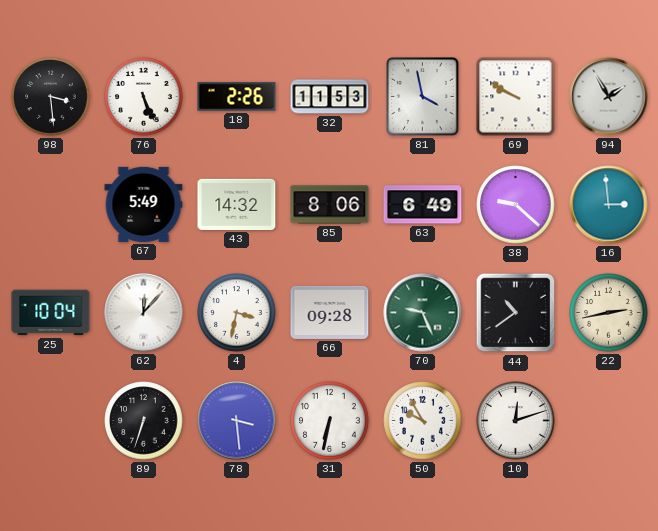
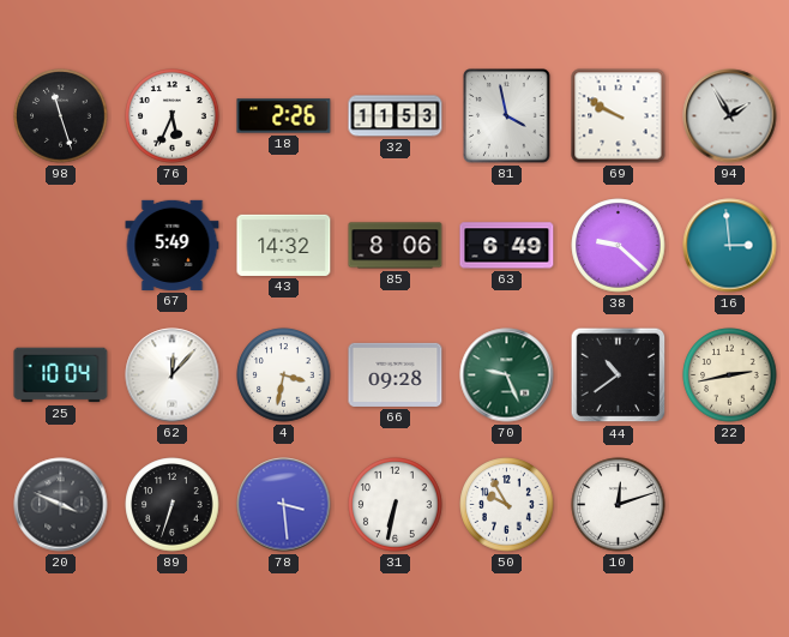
98: 3:29 -> 11:27
76: 5:26 -> 5:34
20: none -> 3:49
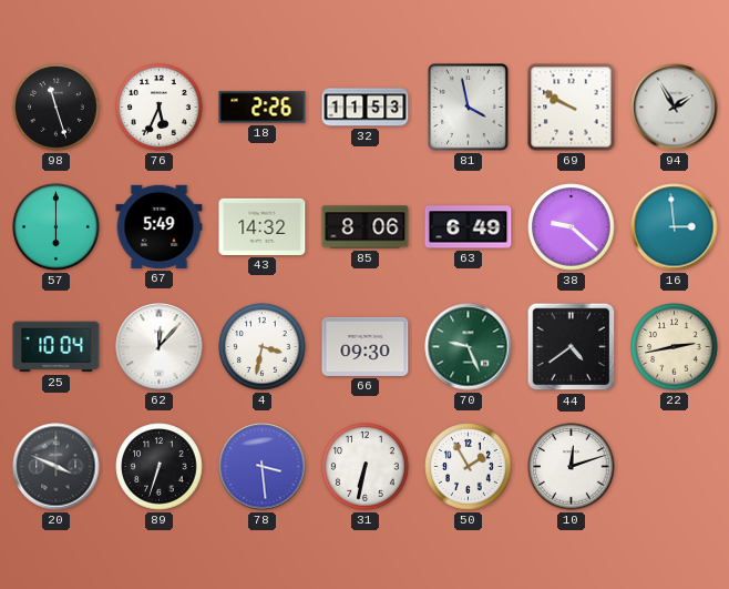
57: none -> 6:00
66: 09:28 -> 09:30
44: 10:39 -> 4:39
50: 9:55 -> 1:55
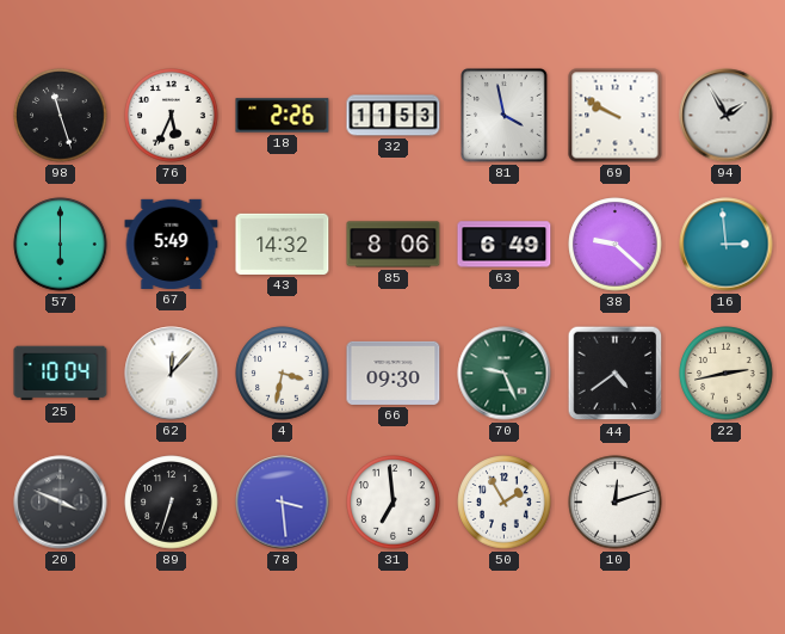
31: 6:32 -> 6:59
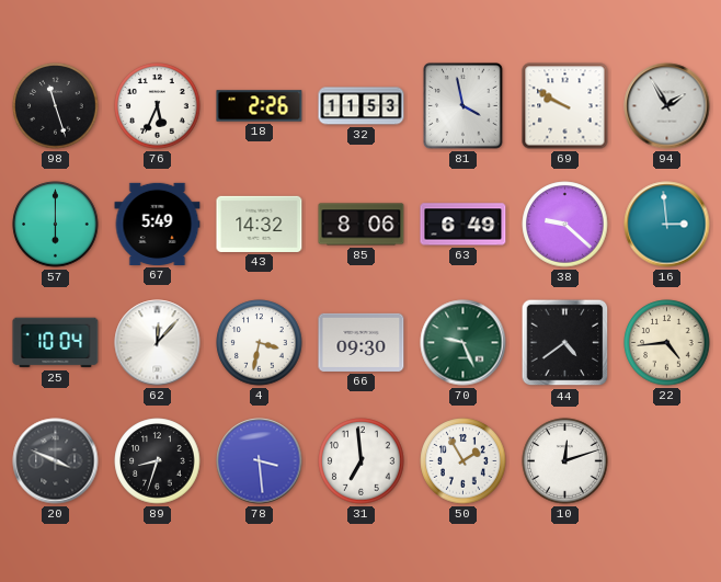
22: 2:43 -> 4:44
89: 6:33 -> 8:33
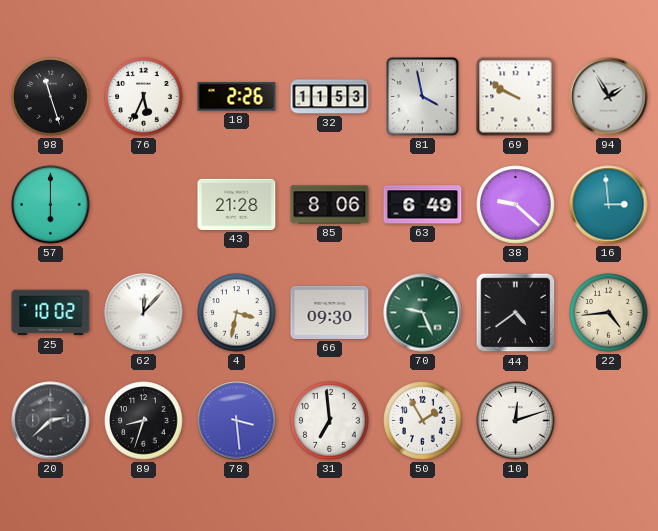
67: 5:49 -> none
43: 14:32 -> 21:28
25: 10:04 -> 10:02
20: 3:49 -> 2:38
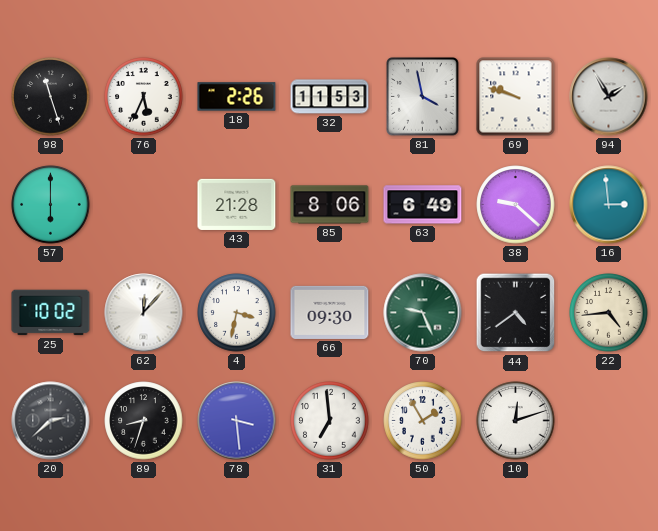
69: 9:50 -> 9:48
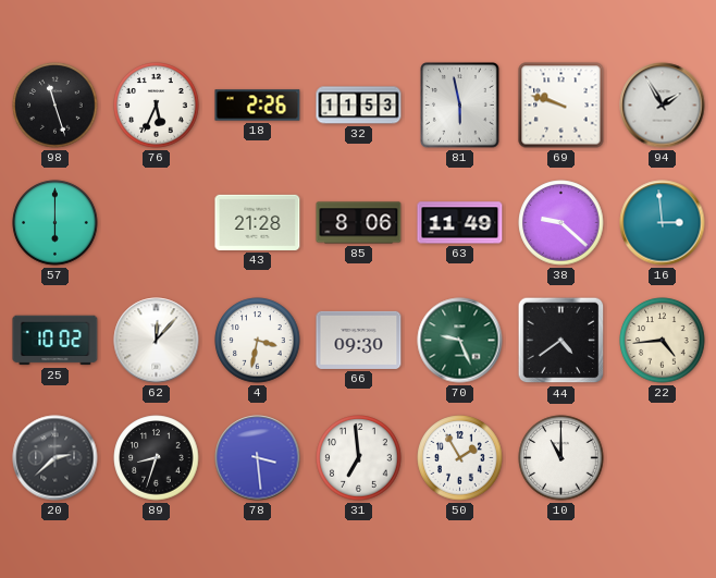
81: 3:58 -> 5:58
63: 6:49 -> 11:49
10: 12:12 -> 11:00
